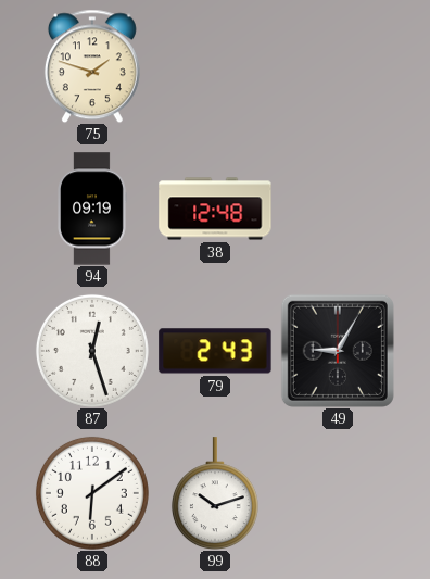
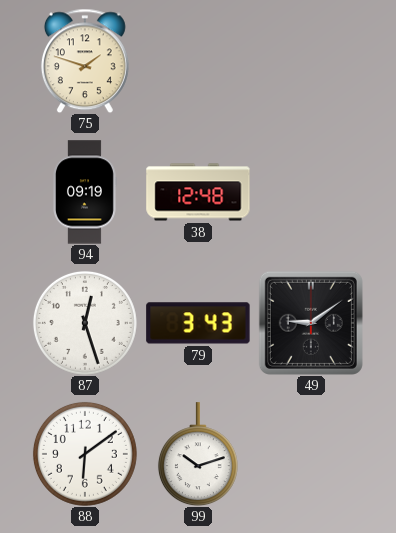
79: 2:43 -> 3:43
49: 9:05 -> 9:09
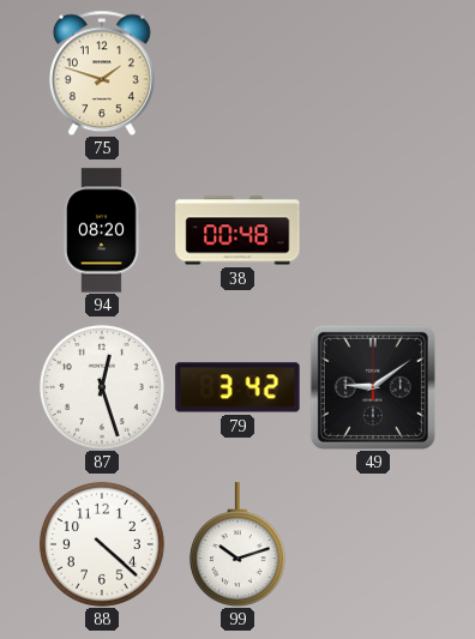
94: 09:19 -> 08:20
38: 12:48 -> 00:48
79: 3:43 -> 3:42
88: 6:09 -> 4:22
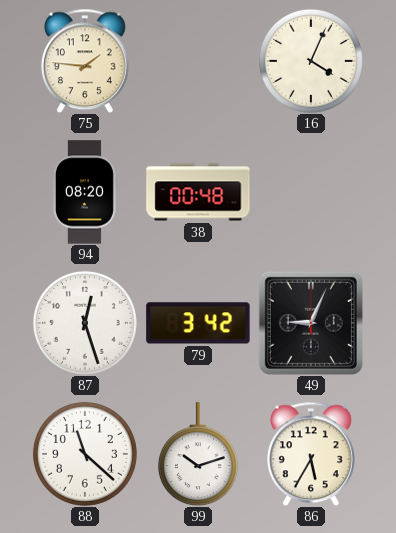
75: 1:48 -> 1:46
16: none -> 4:04
49: 9:09 -> 9:04
88: 4:22 -> 11:22
86: none -> 5:35
